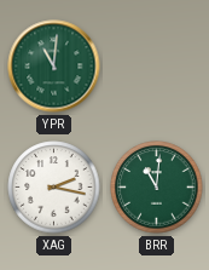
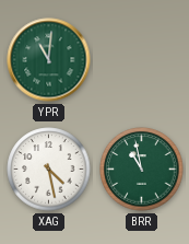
XAG: 2:17 -> 4:28
BRR: 11:01 -> 10:58
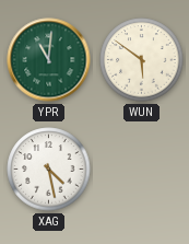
WUN: none -> 5:51
BRR: 10:58 -> none
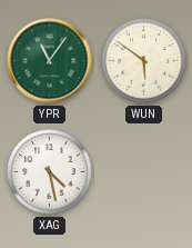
YPR: 11:01 -> 11:06
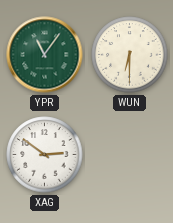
WUN: 5:51 -> 6:30
XAG: 4:28 -> 2:51
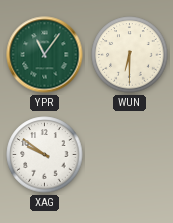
XAG: 2:51 -> 9:51
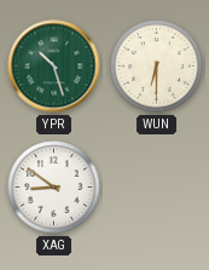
YPR: 11:06 -> 10:27
XAG: 9:51 -> 8:51
